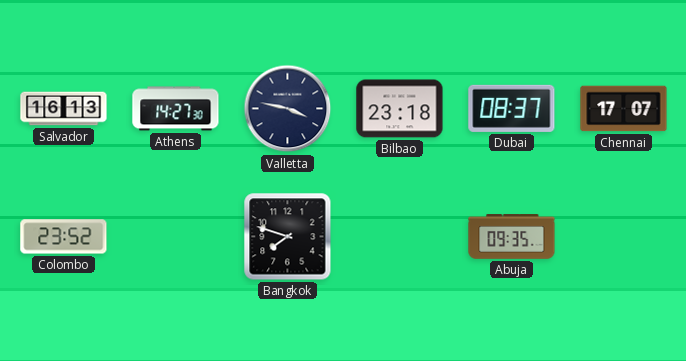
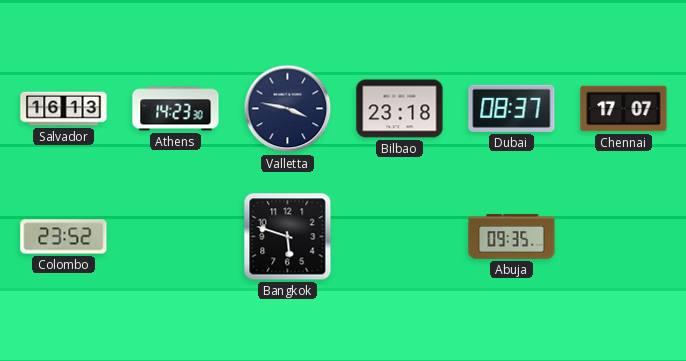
Athens: 14:27 -> 14:23
Bangkok: 7:48 -> 5:48
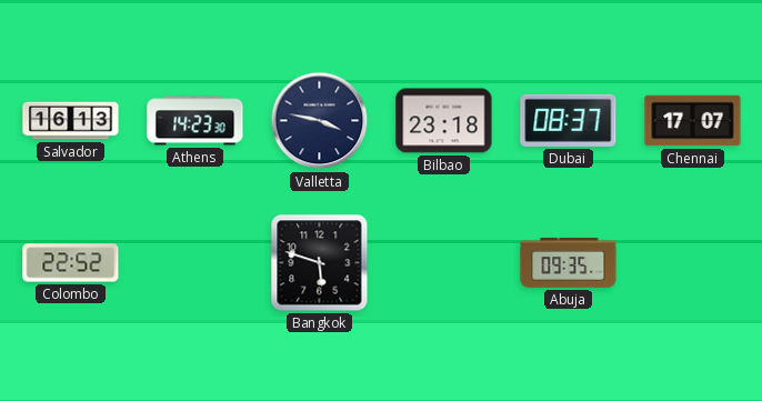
Colombo: 23:52 -> 22:52
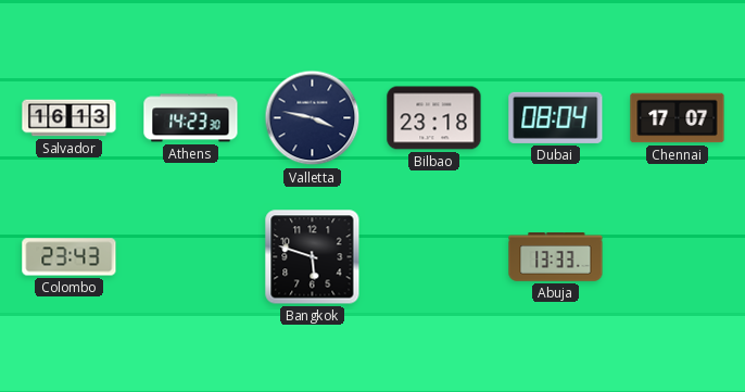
Dubai: 08:37 -> 08:04
Colombo: 22:52 -> 23:43
Abuja: 09:35 -> 13:33
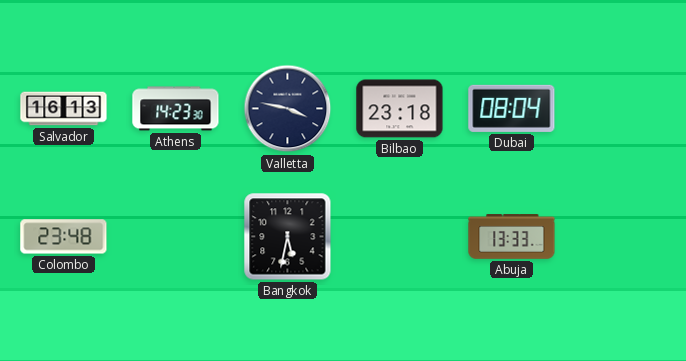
Chennai: 17:07 -> none
Colombo: 23:43 -> 23:48
Bangkok: 5:48 -> 5:32
